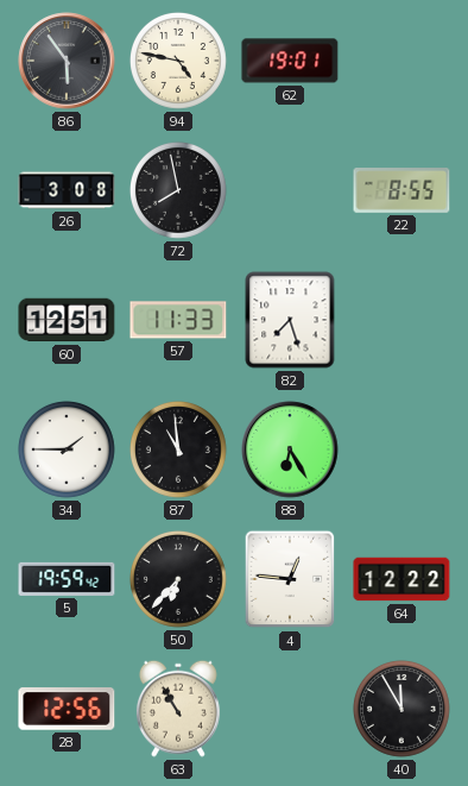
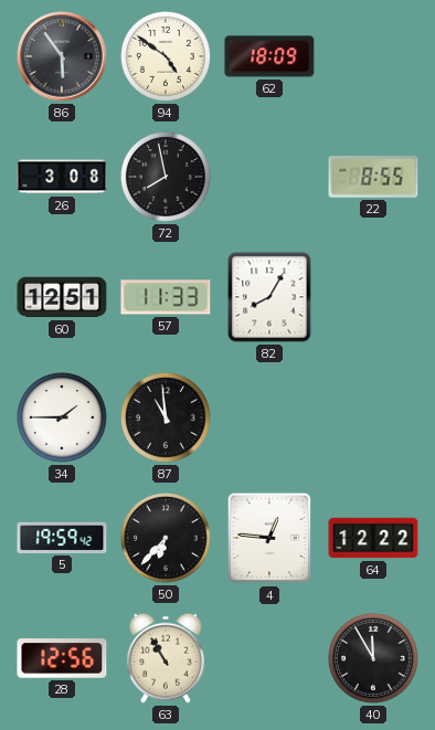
94: 4:47 -> 4:51
62: 19:01 -> 18:09
82: 7:27 -> 8:05
88: 6:25 -> none
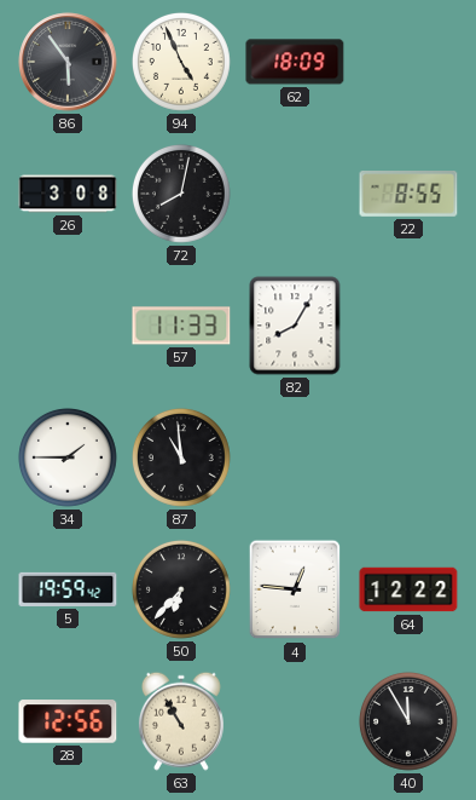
94: 4:51 -> 4:56
72: 7:58 -> 8:02
60: 12:51 -> none
